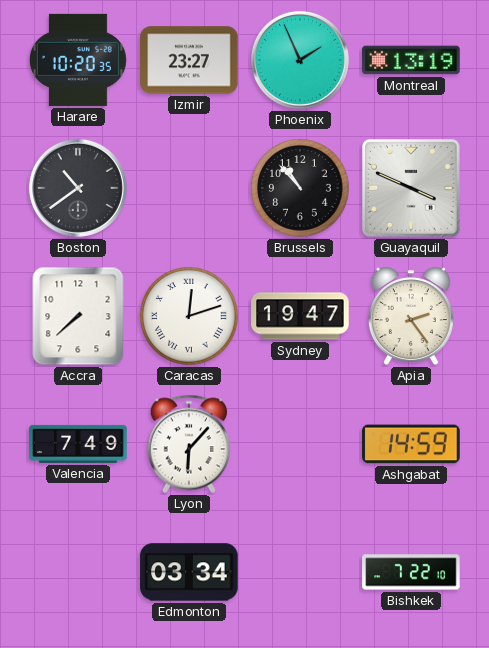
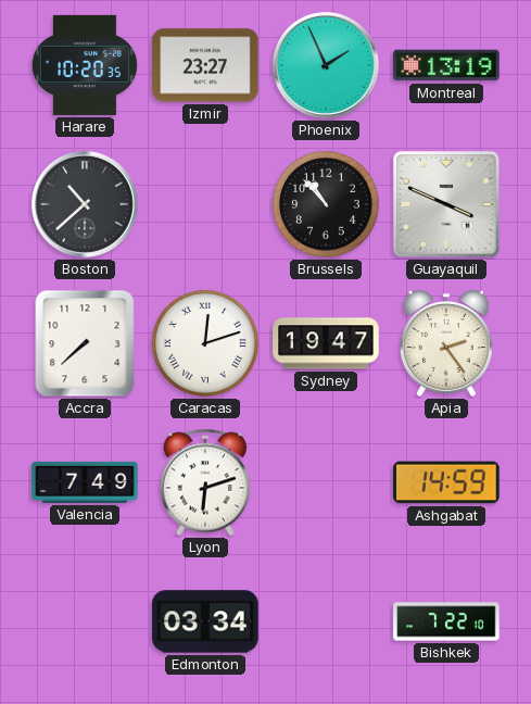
Boston: 10:39 -> 10:38
Lyon: 6:07 -> 6:12
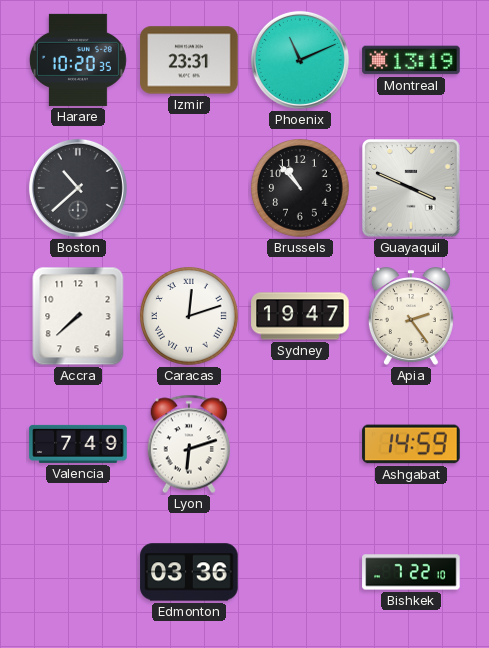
Izmir: 23:27 -> 23:31
Phoenix: 1:56 -> 11:11
Edmonton: 03:34 -> 03:36
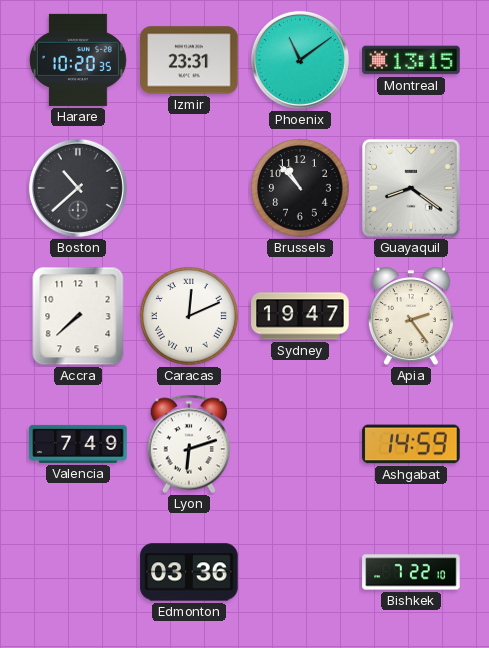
Phoenix: 11:11 -> 11:09
Montreal: 13:19 -> 13:15
Guayaquil: 3:49 -> 8:21
Caracas: 12:12 -> 12:11
